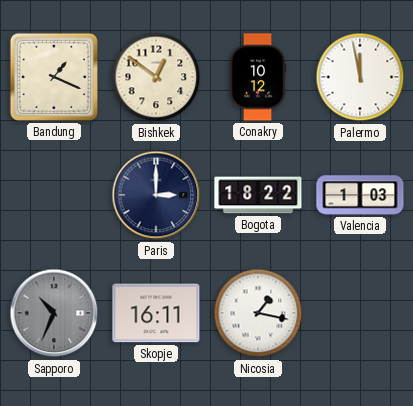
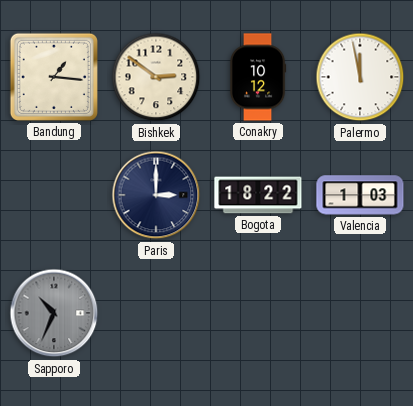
Bandung: 1:19 -> 1:16
Bishkek: 12:51 -> 2:51
Skopje: 16:11 -> none
Nicosia: 1:17 -> none
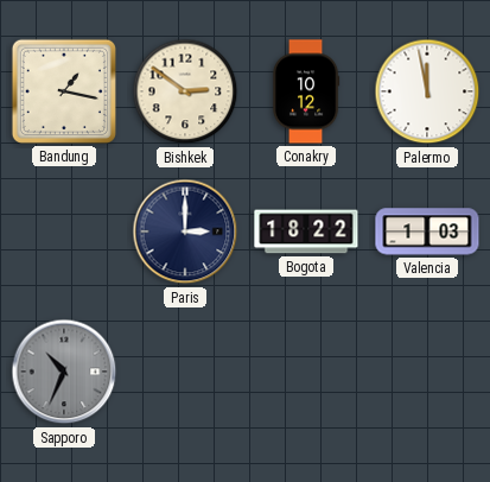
Bandung: 1:16 -> 1:17
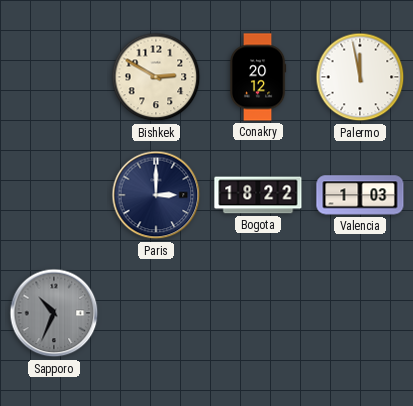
Bandung: 1:17 -> none
Bishkek: 2:51 -> 2:50
Conakry: 10:12 -> 20:12
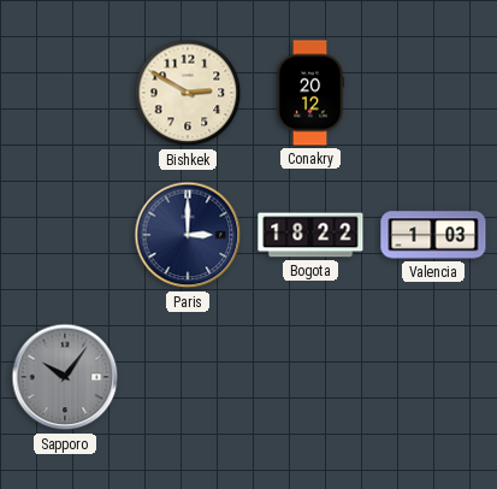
Palermo: 11:58 -> none
Sapporo: 10:34 -> 10:06
